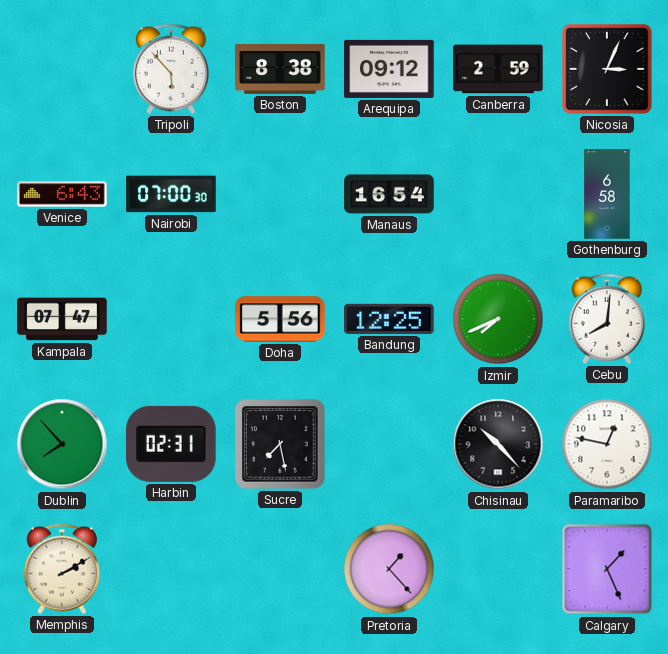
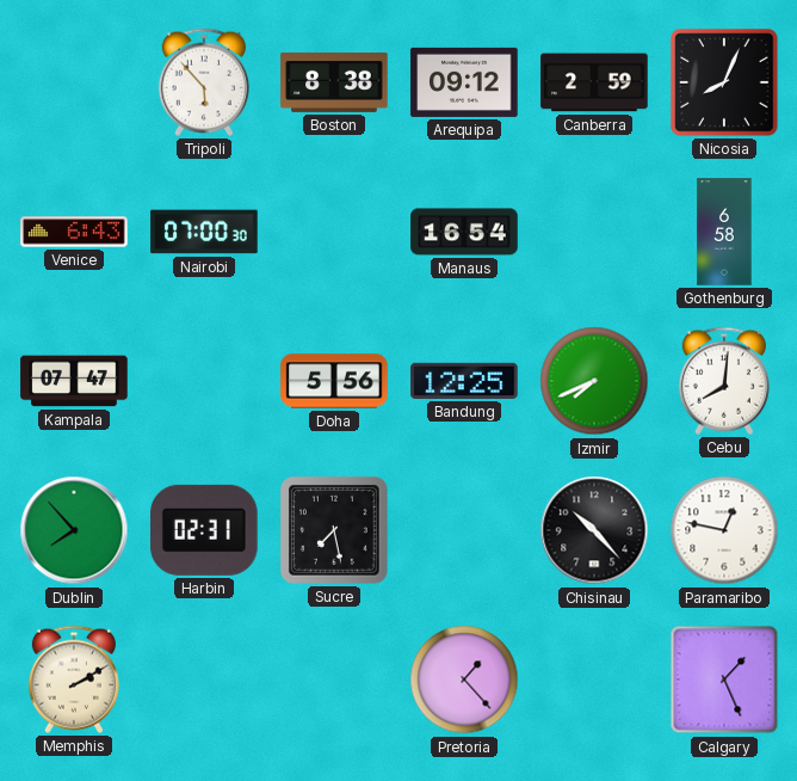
Nicosia: 3:04 -> 8:04
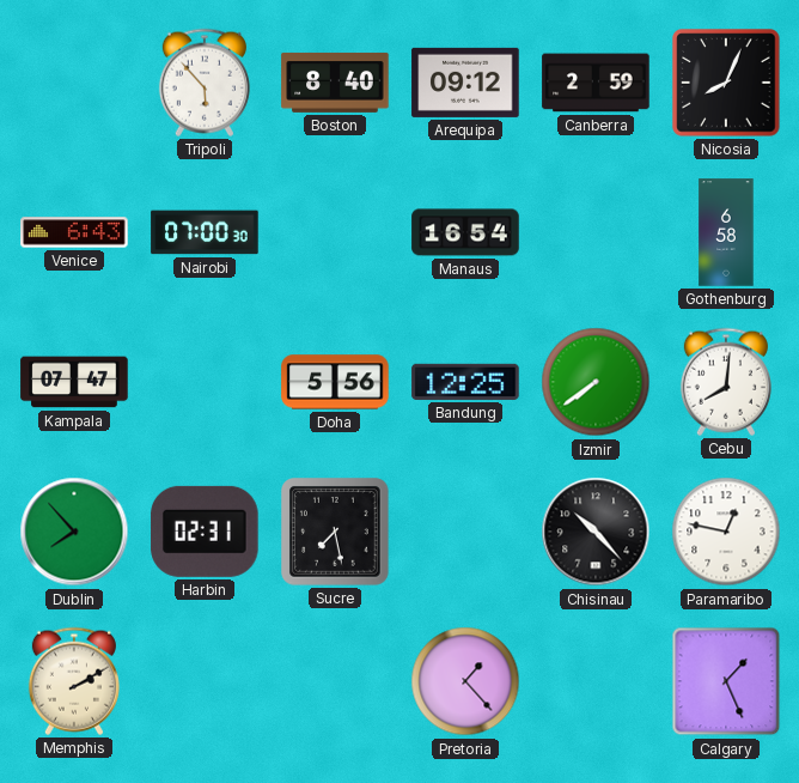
Boston: 8:38 -> 8:40
Izmir: 7:41 -> 7:39
